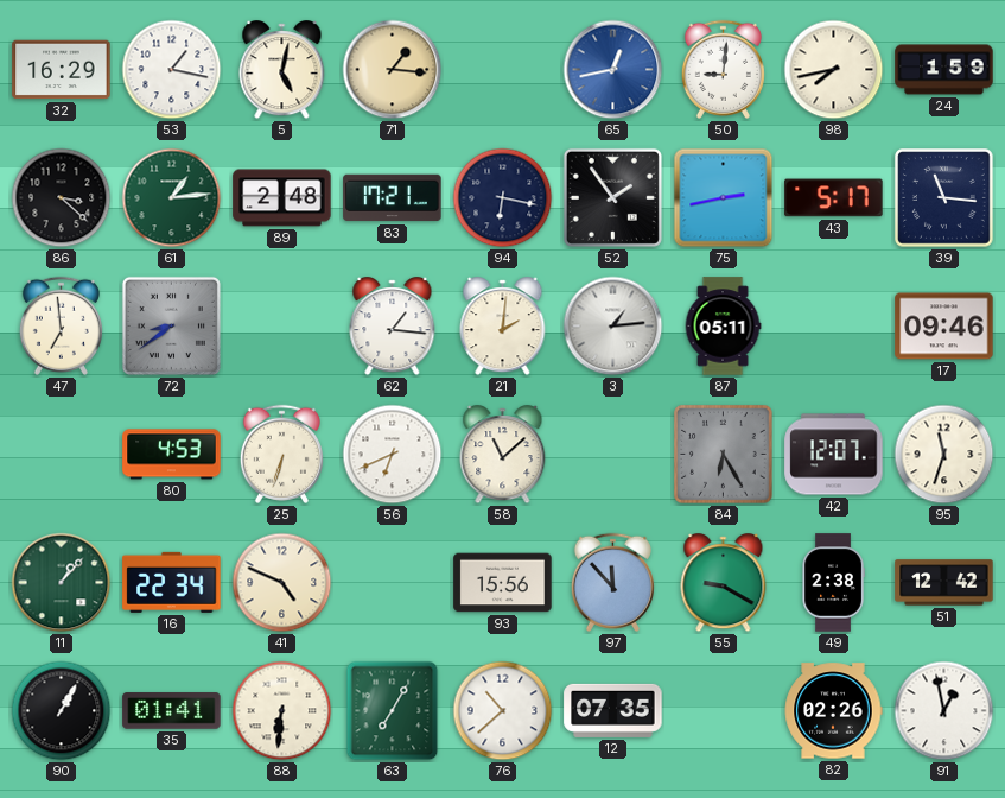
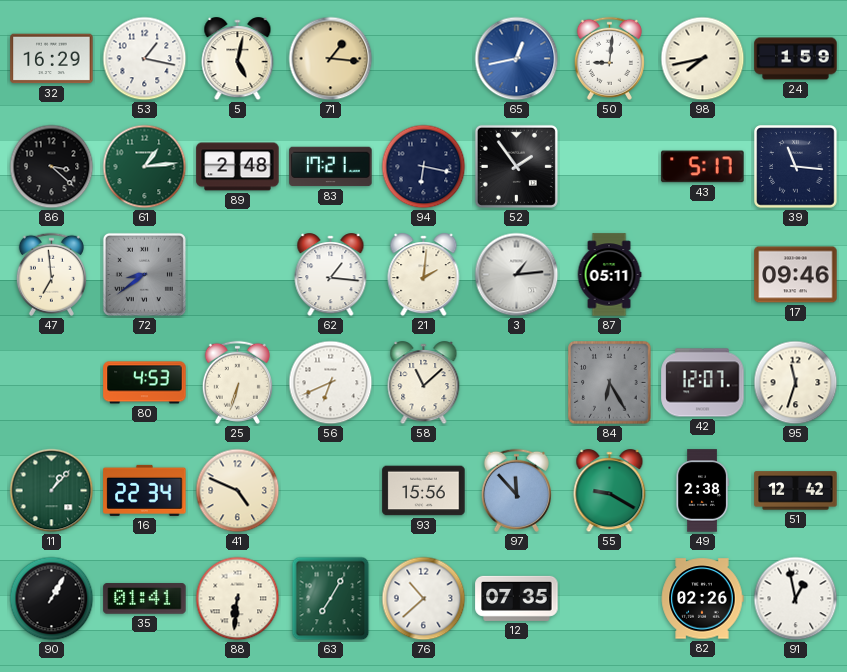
75: 2:43 -> none
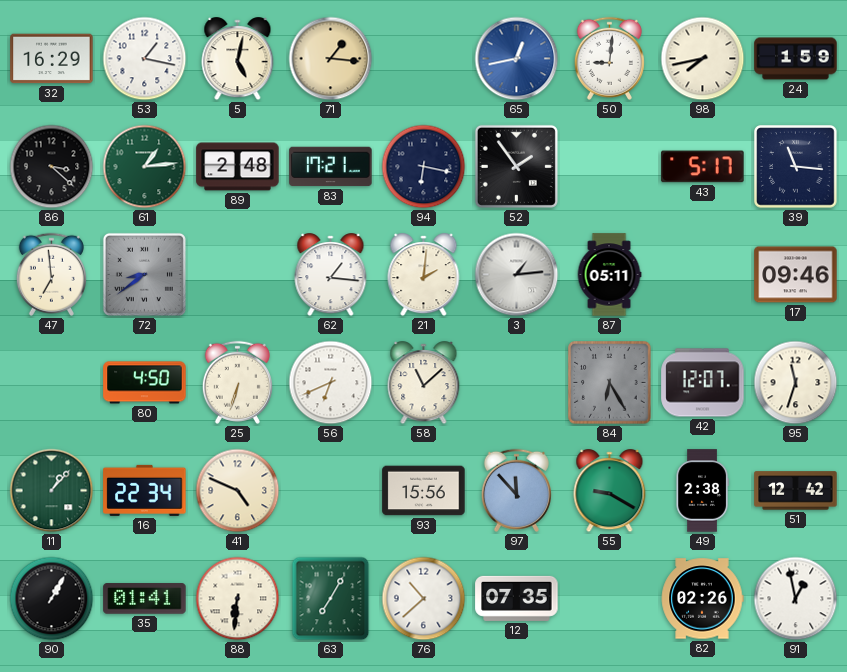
80: 4:53 -> 4:50
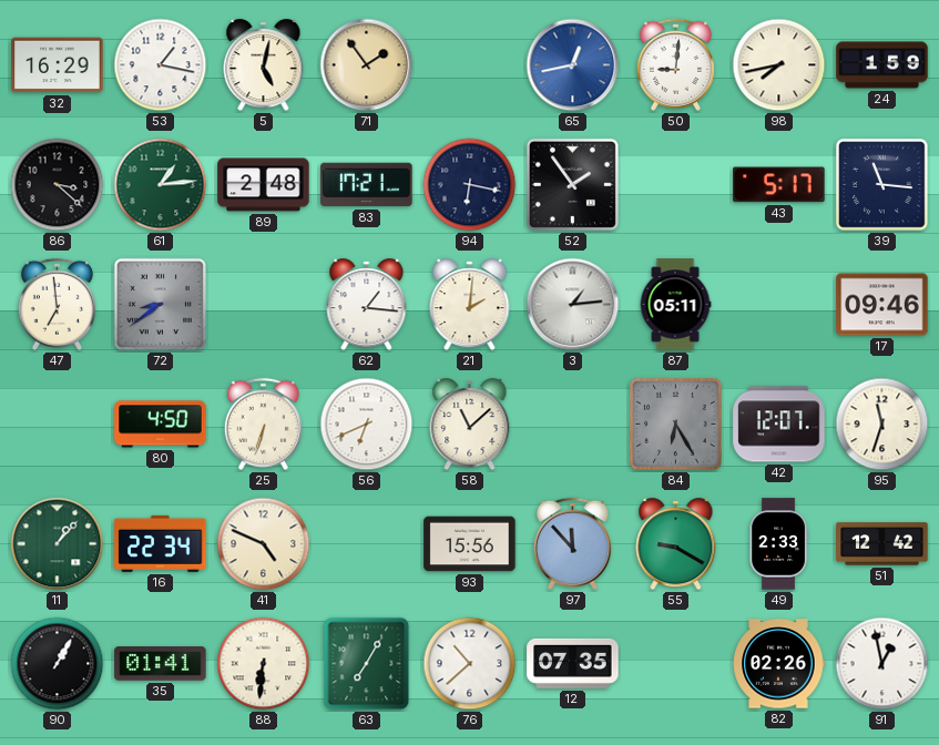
71: 1:16 -> 1:54
49: 2:38 -> 2:33
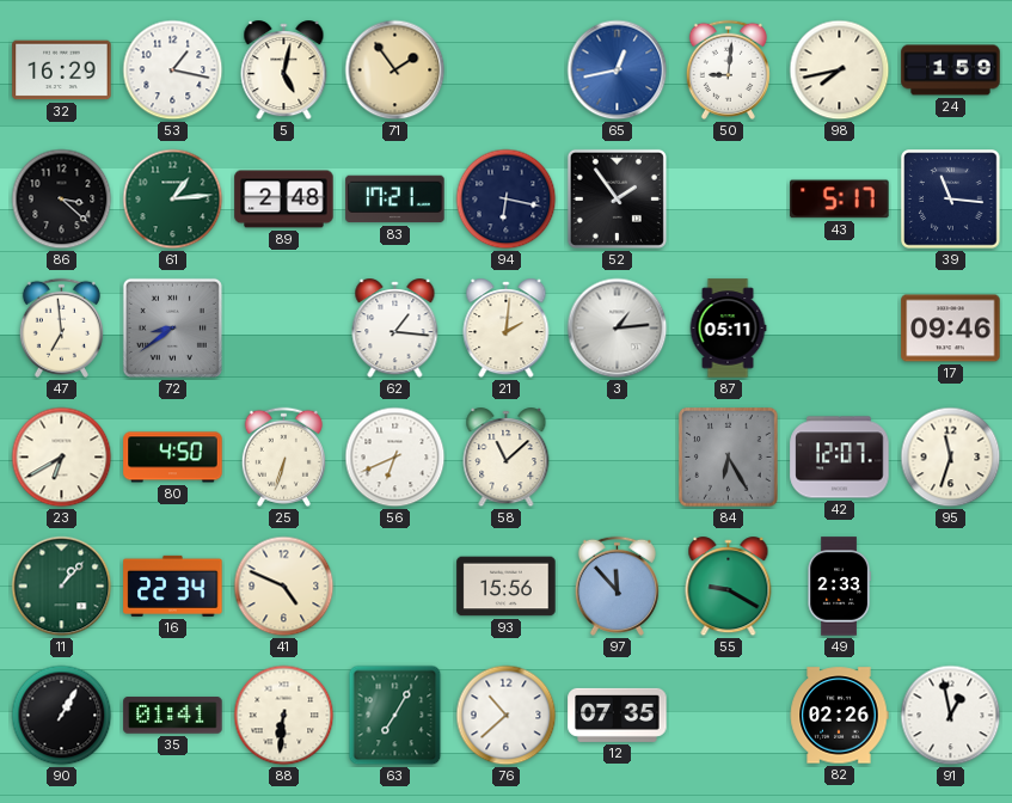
23: none -> 6:40
51: 12:42 -> none
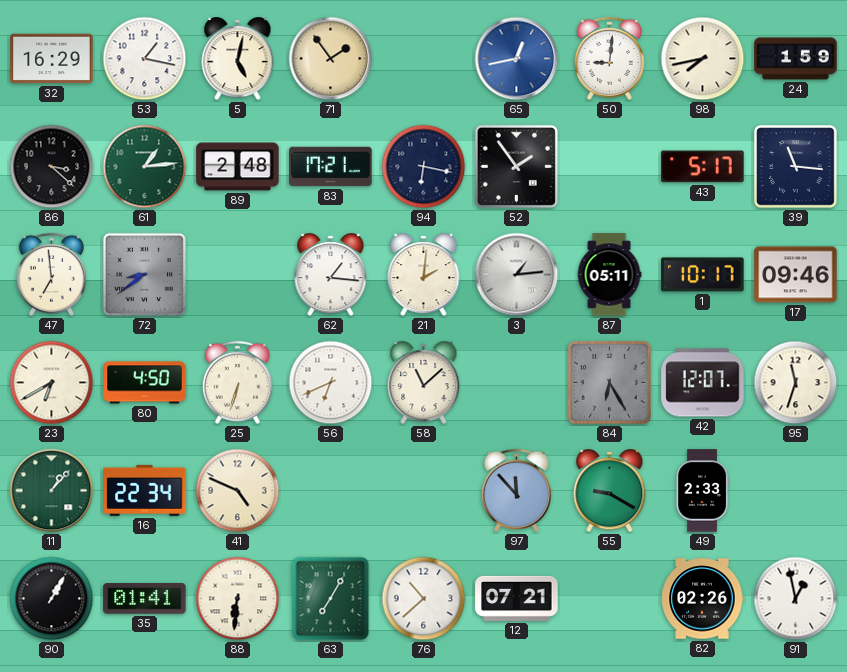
1: none -> 10:17
93: 15:56 -> none
12: 07:35 -> 07:21
